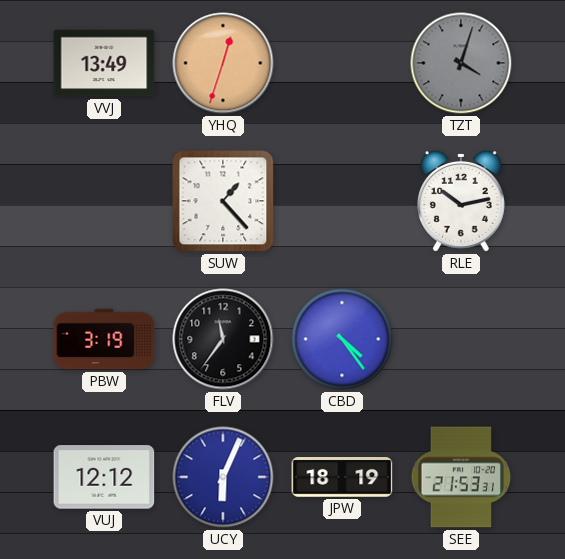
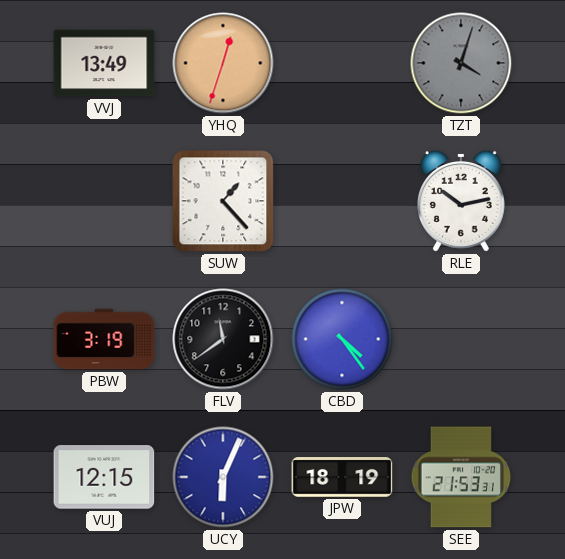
FLV: 11:36 -> 11:39
VUJ: 12:12 -> 12:15
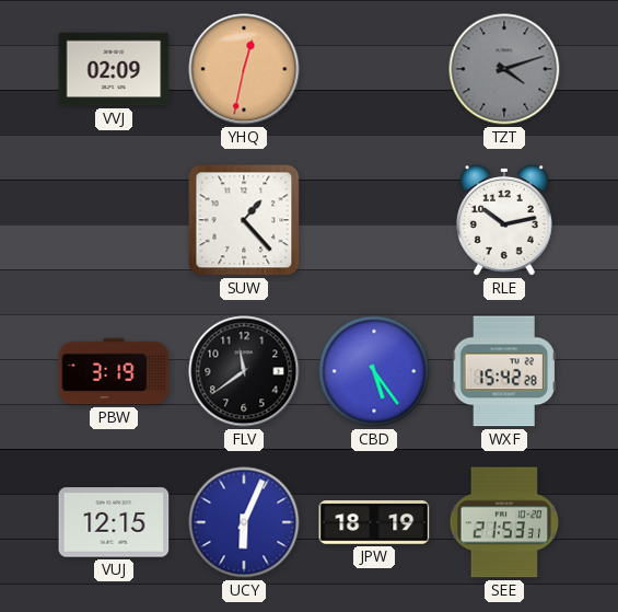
VVJ: 13:49 -> 02:09
YHQ: 12:33 -> 12:32
TZT: 4:03 -> 4:12
CBD: 4:24 -> 5:24
WXF: none -> 15:42
